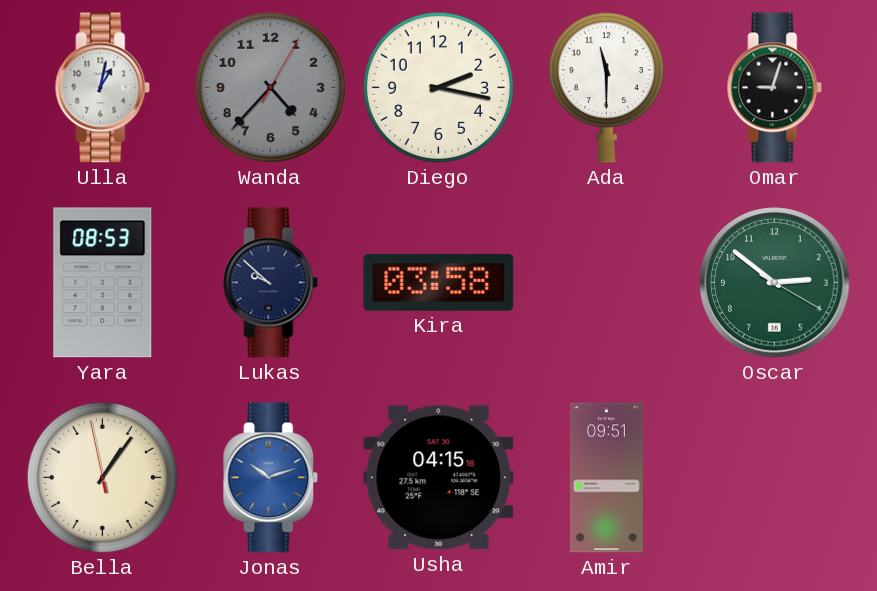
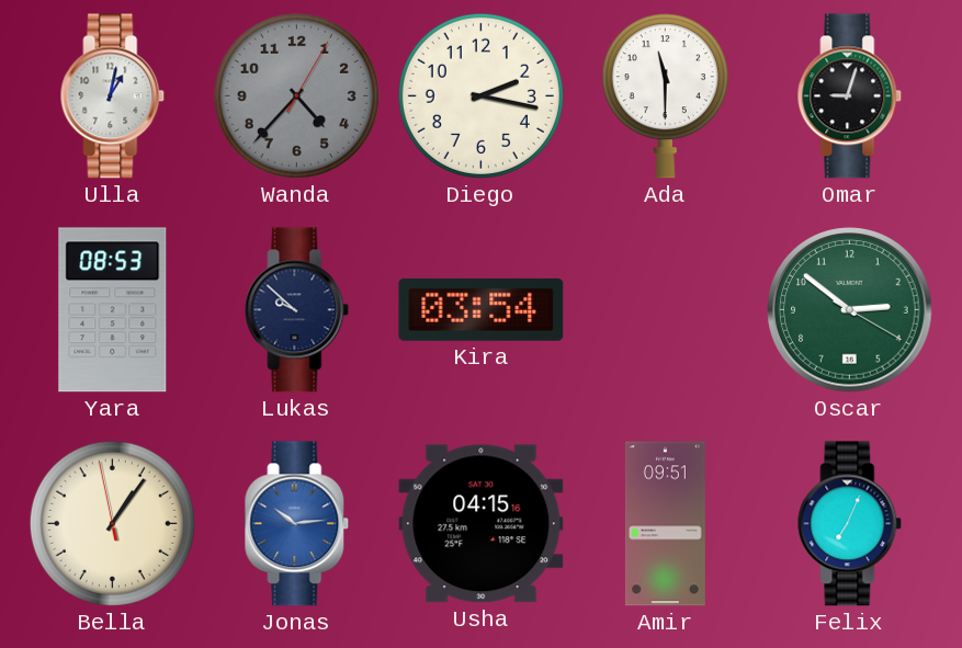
Kira: 03:58 -> 03:54
Jonas: 10:12 -> 10:14
Felix: none -> 7:04
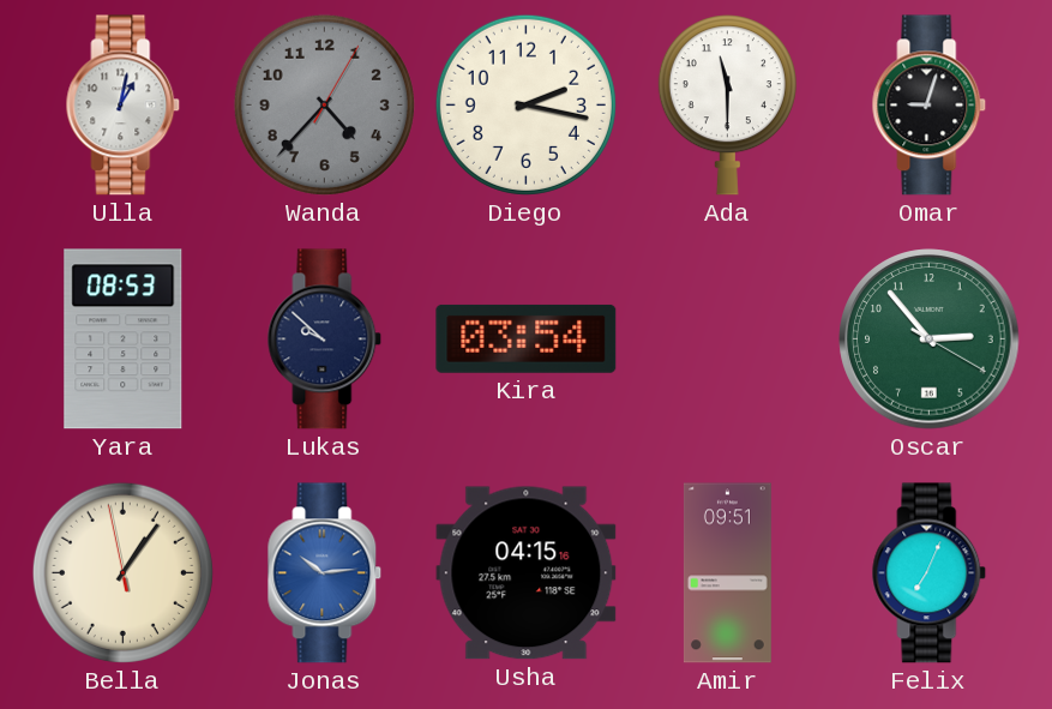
Oscar: 2:51 -> 2:53
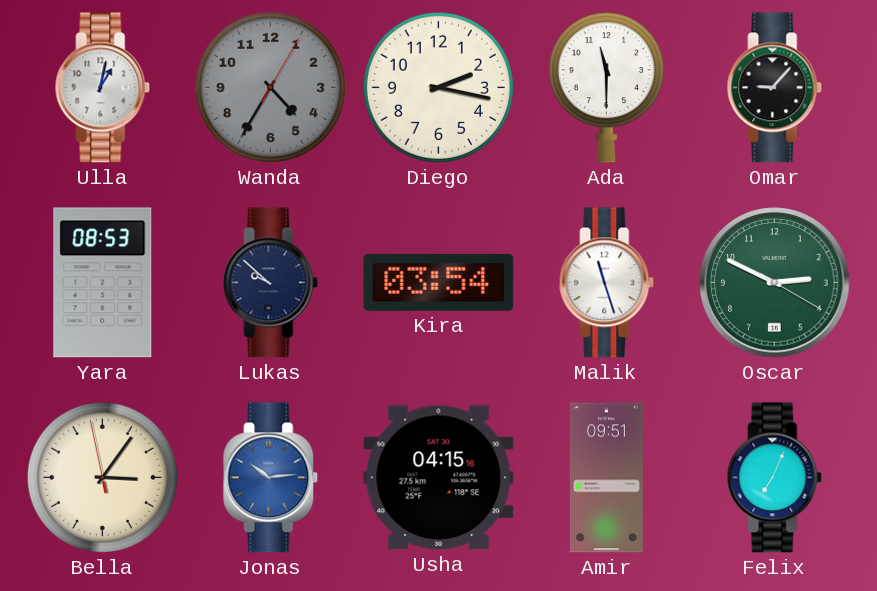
Wanda: 4:37 -> 4:35
Omar: 9:03 -> 9:07
Malik: none -> 11:27
Oscar: 2:53 -> 2:49
Bella: 1:05 -> 3:05
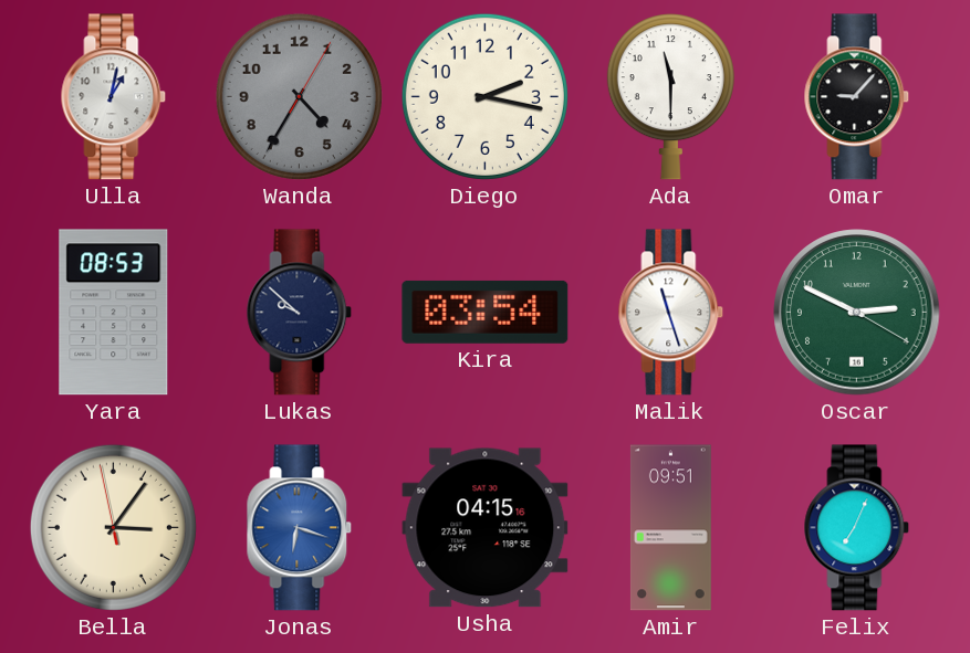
Jonas: 10:14 -> 6:18
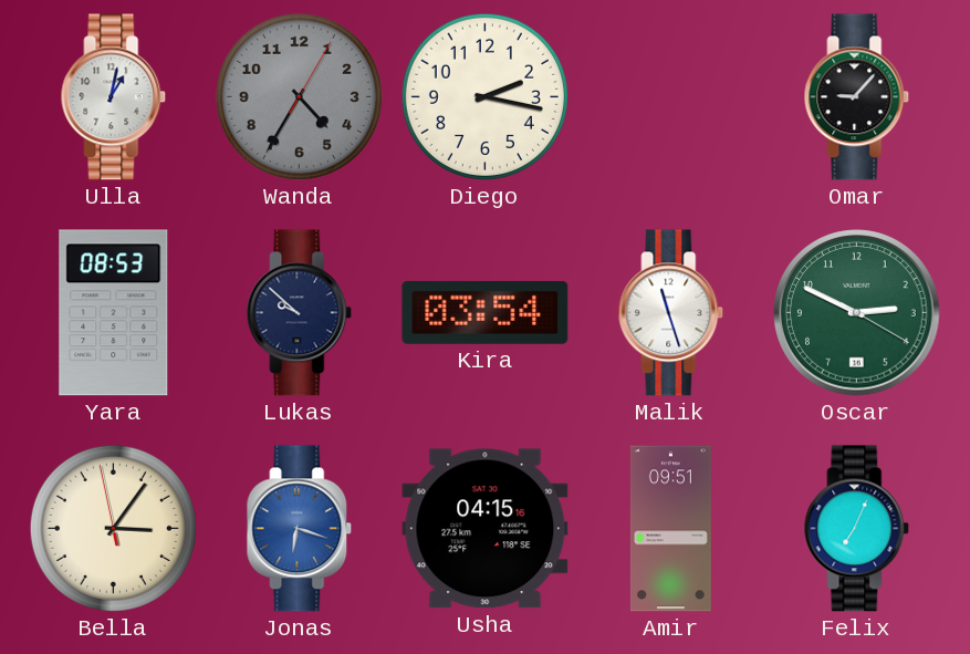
Ada: 11:30 -> none
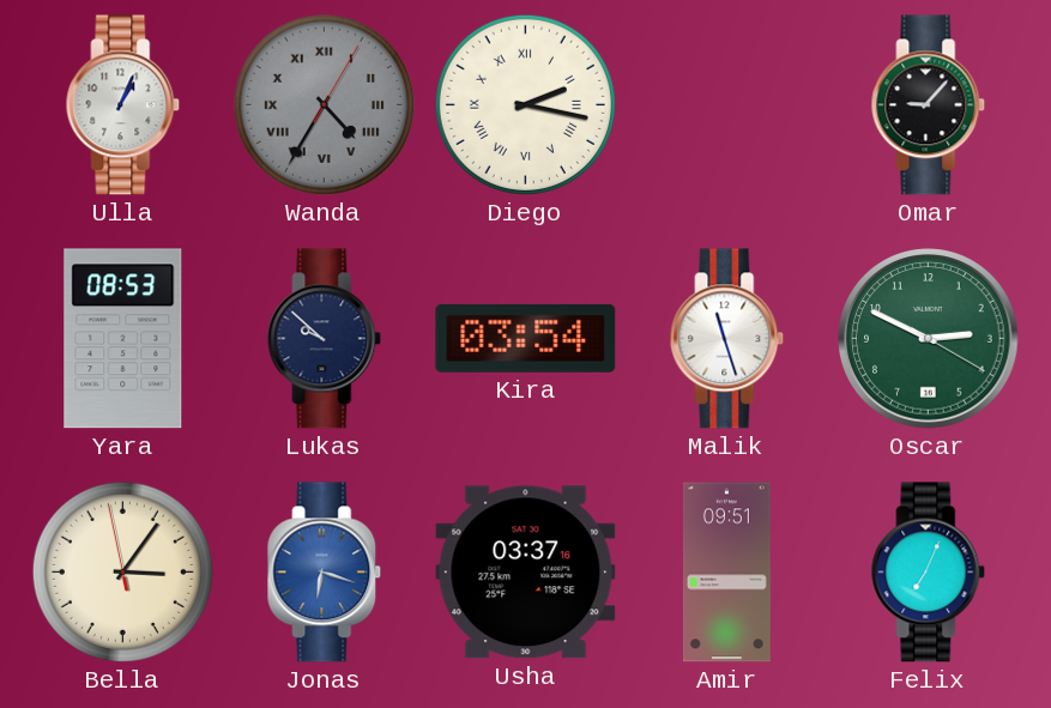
Ulla: 1:02 -> 1:04
Wanda numerals: Arabic -> Roman
Diego numerals: Arabic -> Roman
Usha: 04:15 -> 03:37
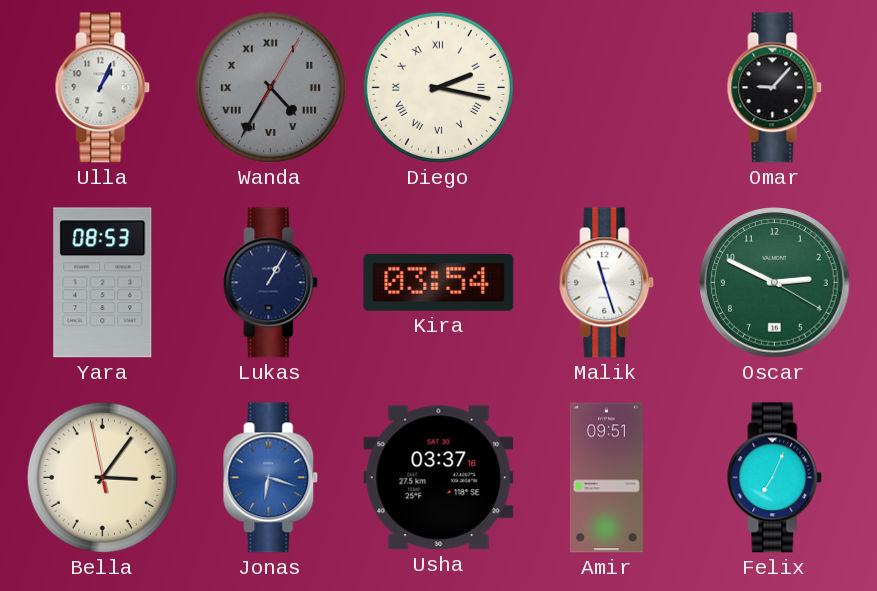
Lukas: 9:52 -> 1:05
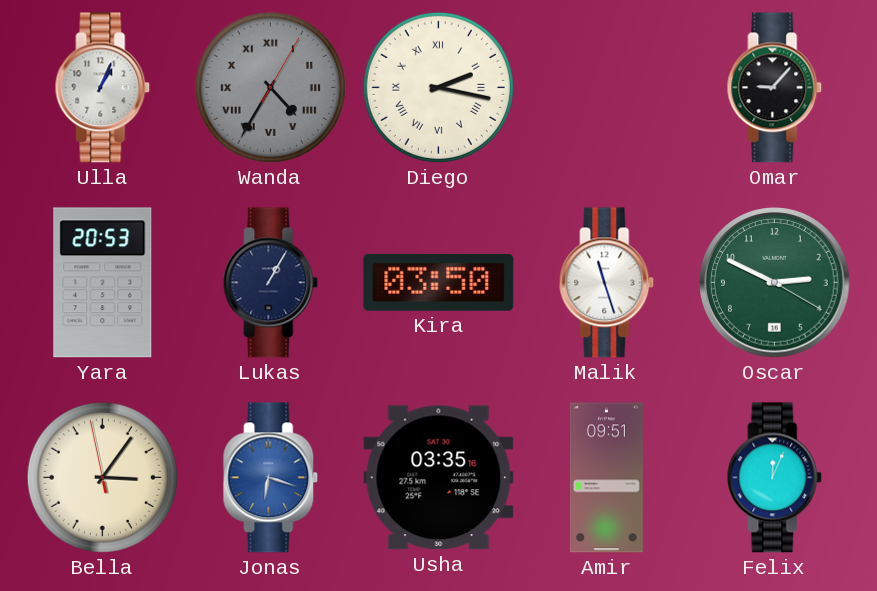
Yara: 08:53 -> 20:53
Kira: 03:54 -> 03:50
Usha: 03:37 -> 03:35
Felix: 7:04 -> 12:04
